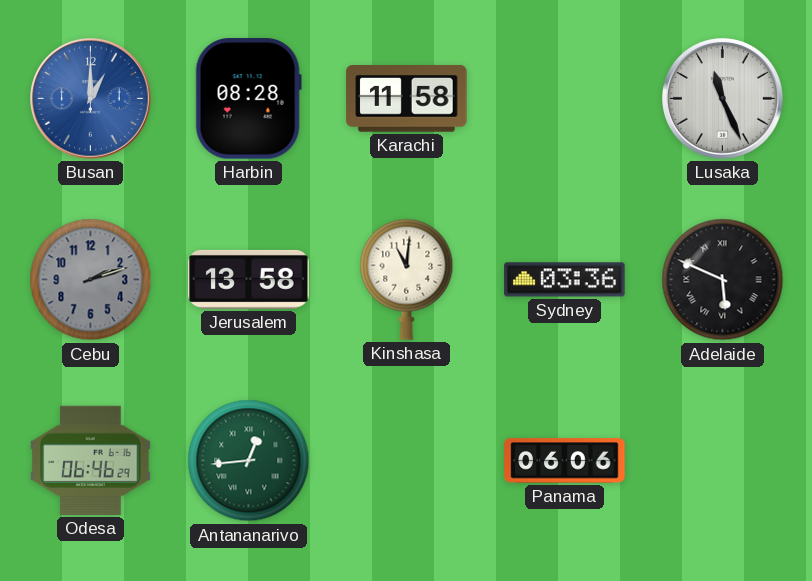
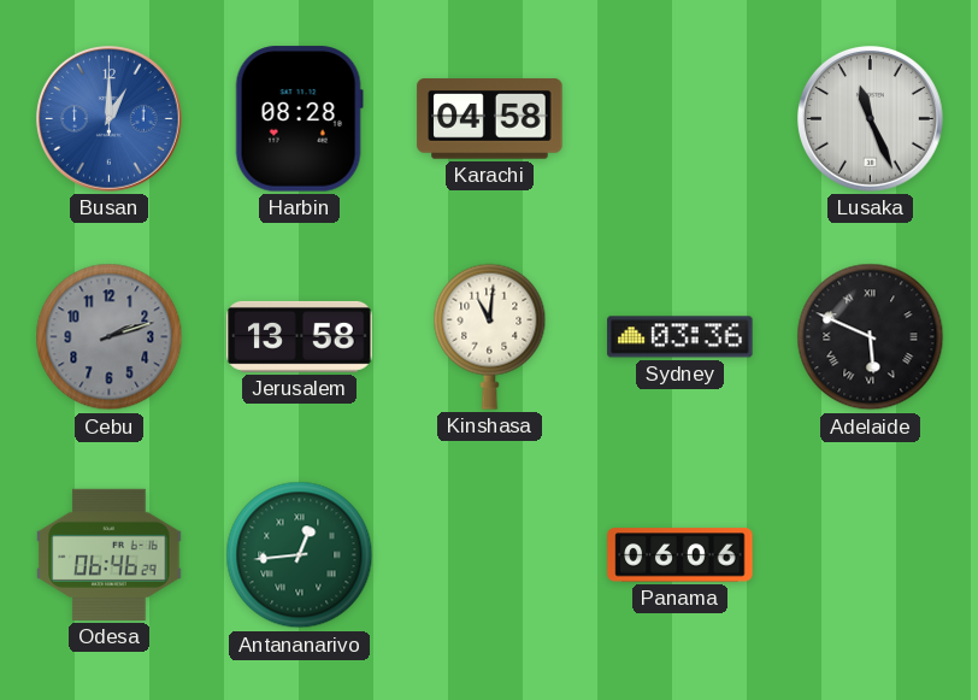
Karachi: 11:58 -> 04:58
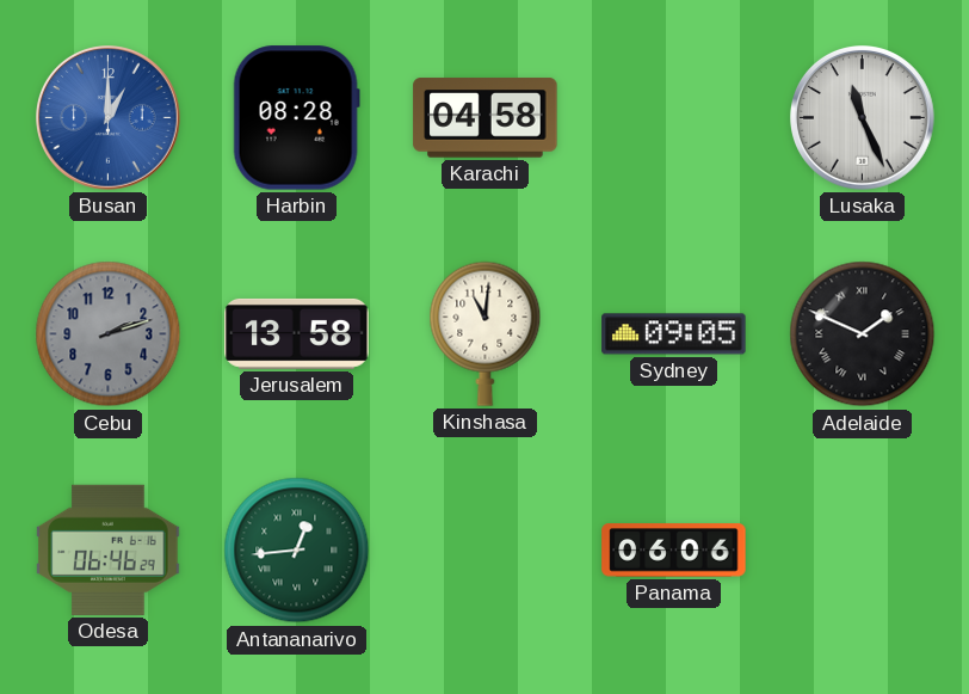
Sydney: 03:36 -> 09:05
Adelaide: 5:49 -> 1:49
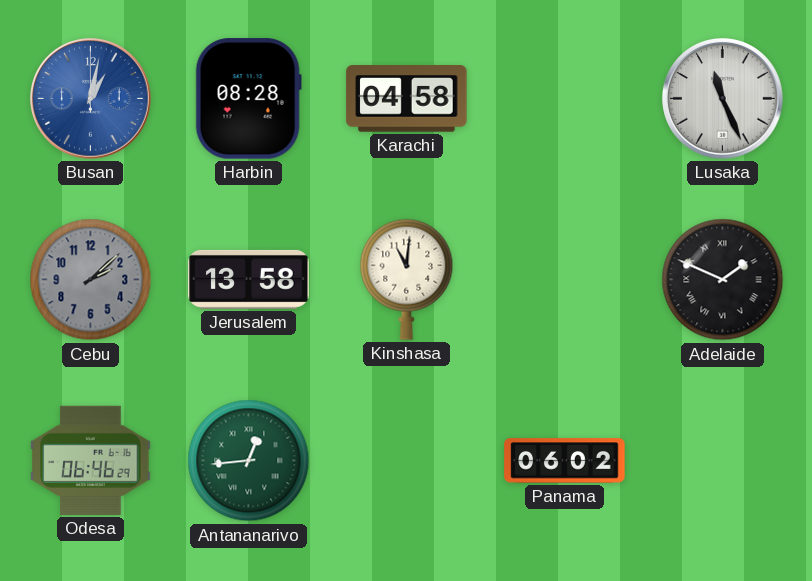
Busan: 1:00 -> 1:02
Cebu: 2:12 -> 2:08
Sydney: 09:05 -> none
Panama: 06:06 -> 06:02
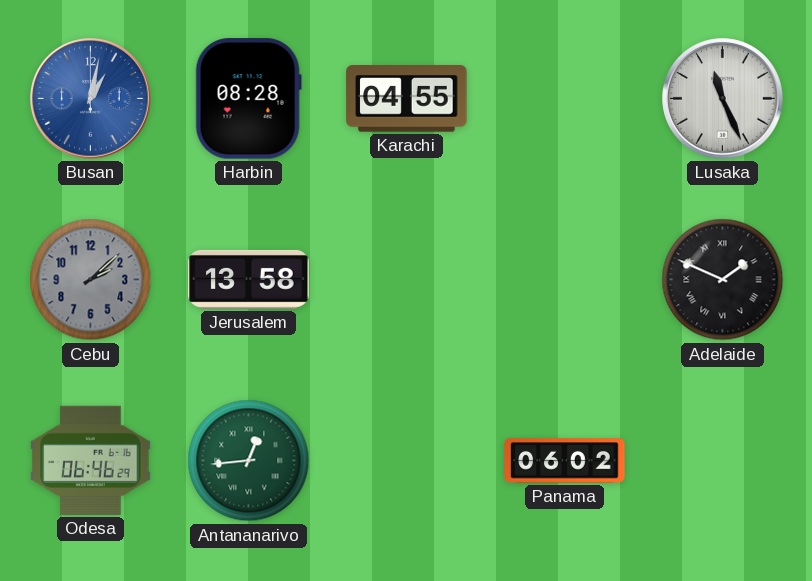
Karachi: 04:58 -> 04:55
Kinshasa: 11:01 -> none
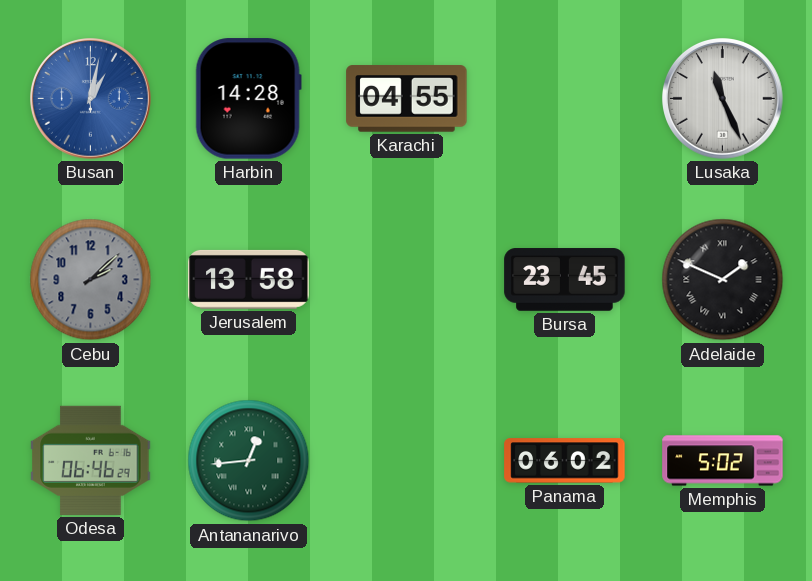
Harbin: 08:28 -> 14:28
Bursa: none -> 23:45
Memphis: none -> 5:02
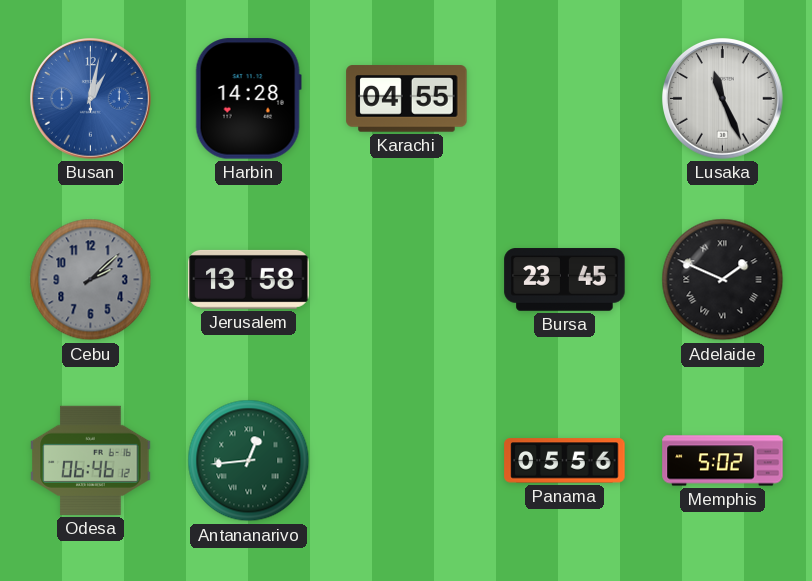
Odesa: 06:46:29 -> 06:46:12
Panama: 06:02 -> 05:56
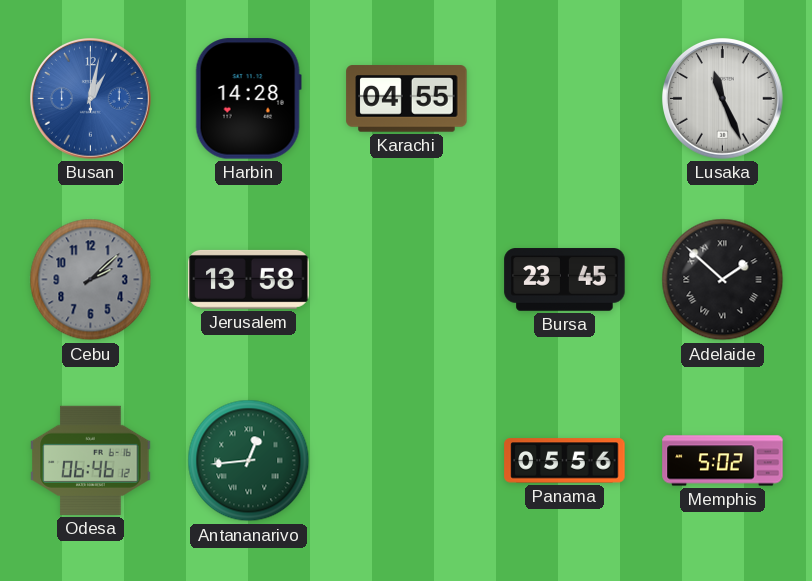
Adelaide: 1:49 -> 1:52
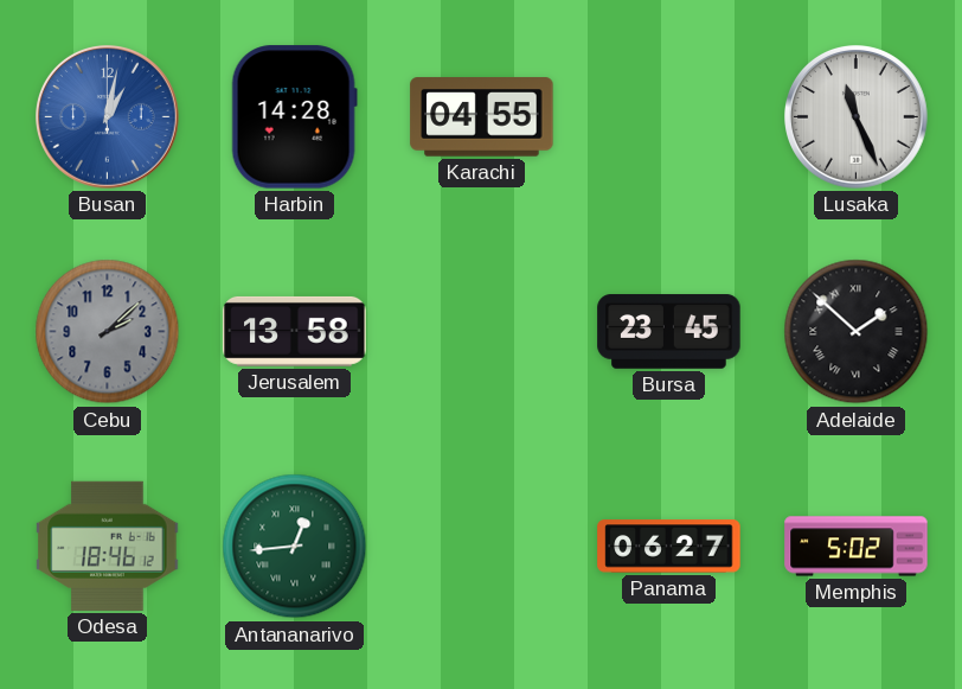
Odesa: 06:46 -> 18:46
Panama: 05:56 -> 06:27
